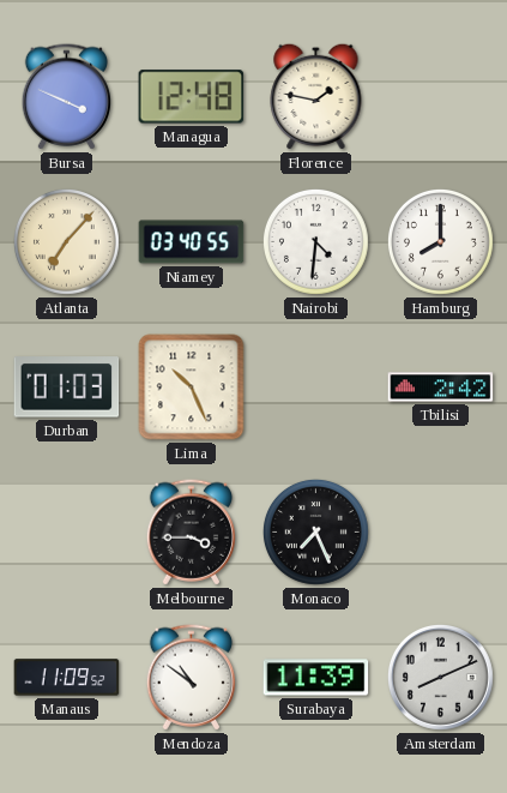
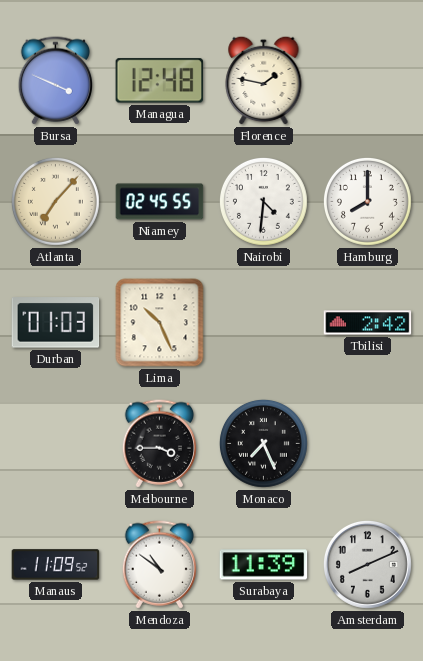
Niamey: 03:40 -> 02:45
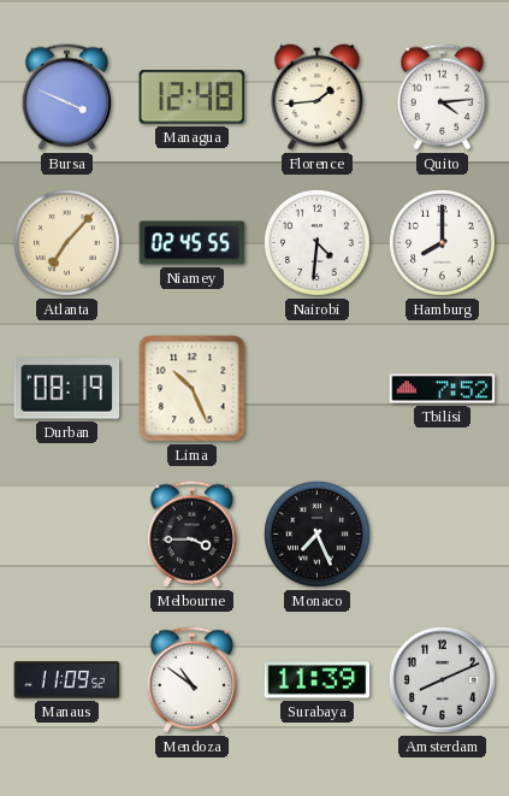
Florence: 1:47 -> 1:44
Quito: none -> 4:14
Durban: 01:03 -> 08:19
Tbilisi: 2:42 -> 7:52
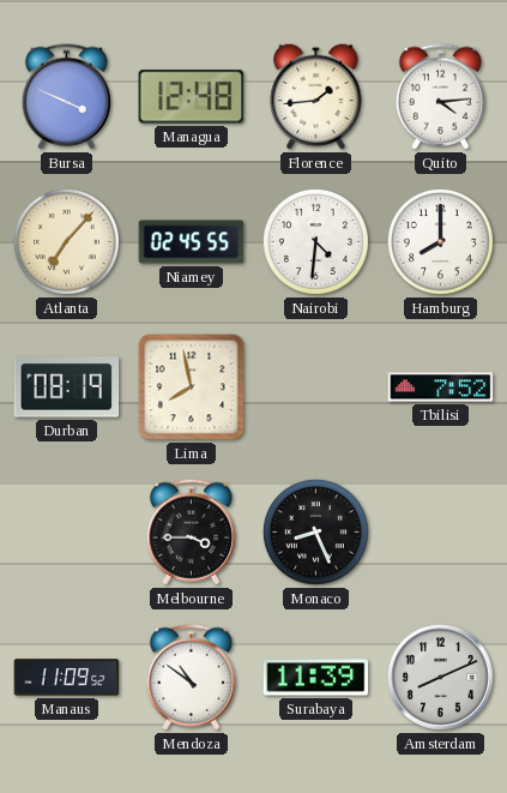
Lima: 10:26 -> 7:58
Monaco: 7:26 -> 8:26
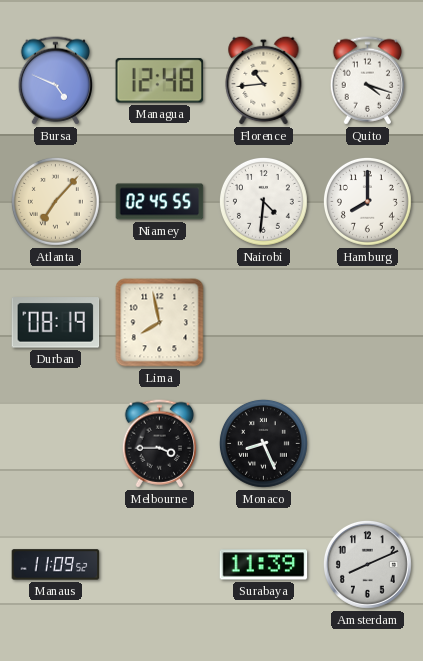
Bursa: 3:49 -> 4:49
Florence: 1:44 -> 10:44
Quito: 4:14 -> 4:18
Tbilisi: 7:52 -> none
Mendoza: 10:51 -> none
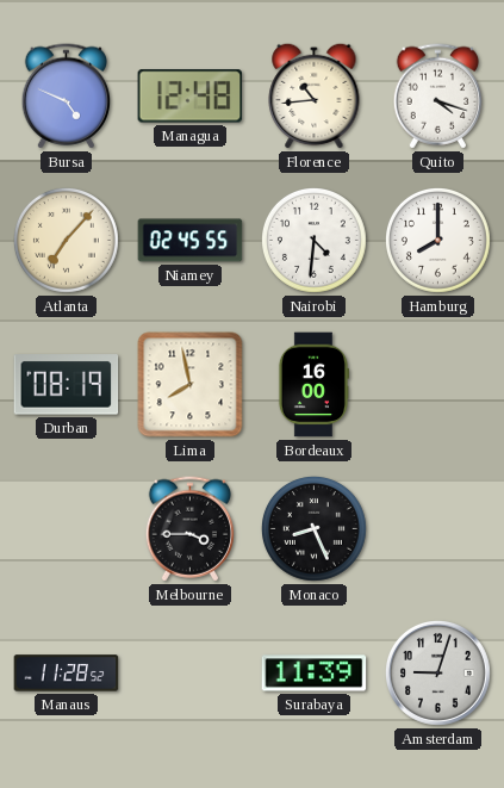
Bordeaux: none -> 16:00
Manaus: 11:09 -> 11:28
Amsterdam: 8:11 -> 9:03
